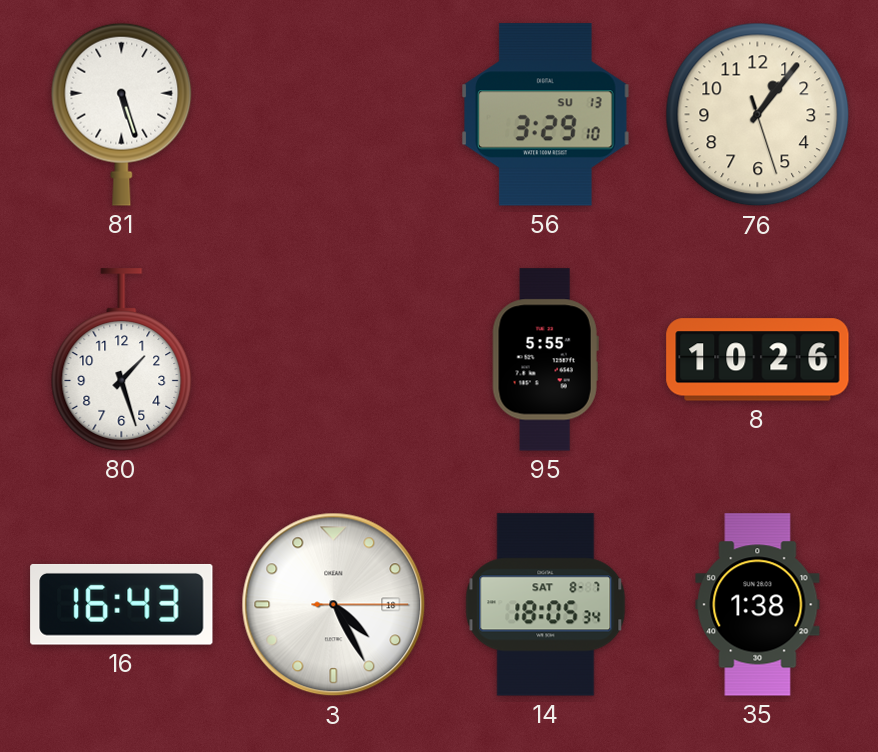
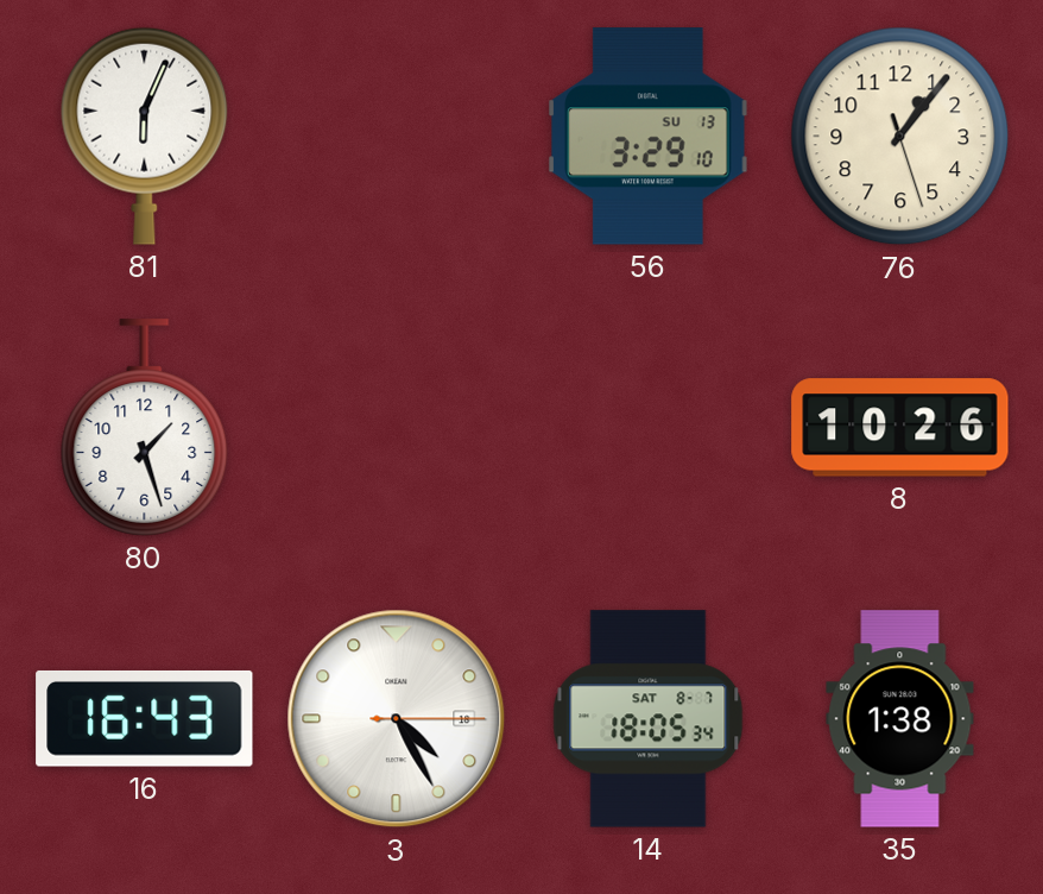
81: 5:27 -> 6:04
95: 5:55 -> none
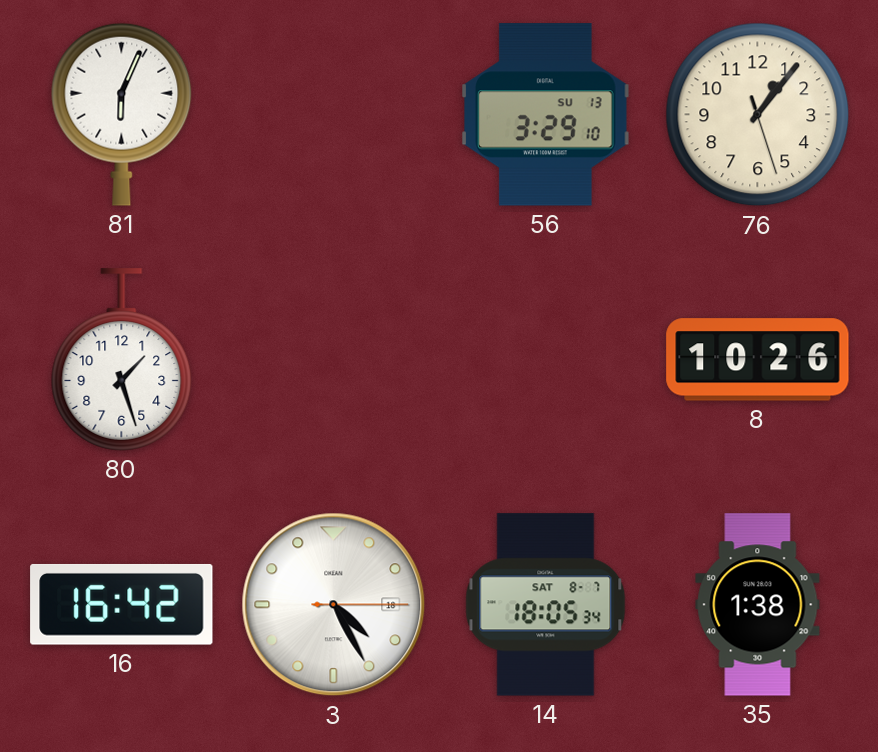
16: 16:43 -> 16:42
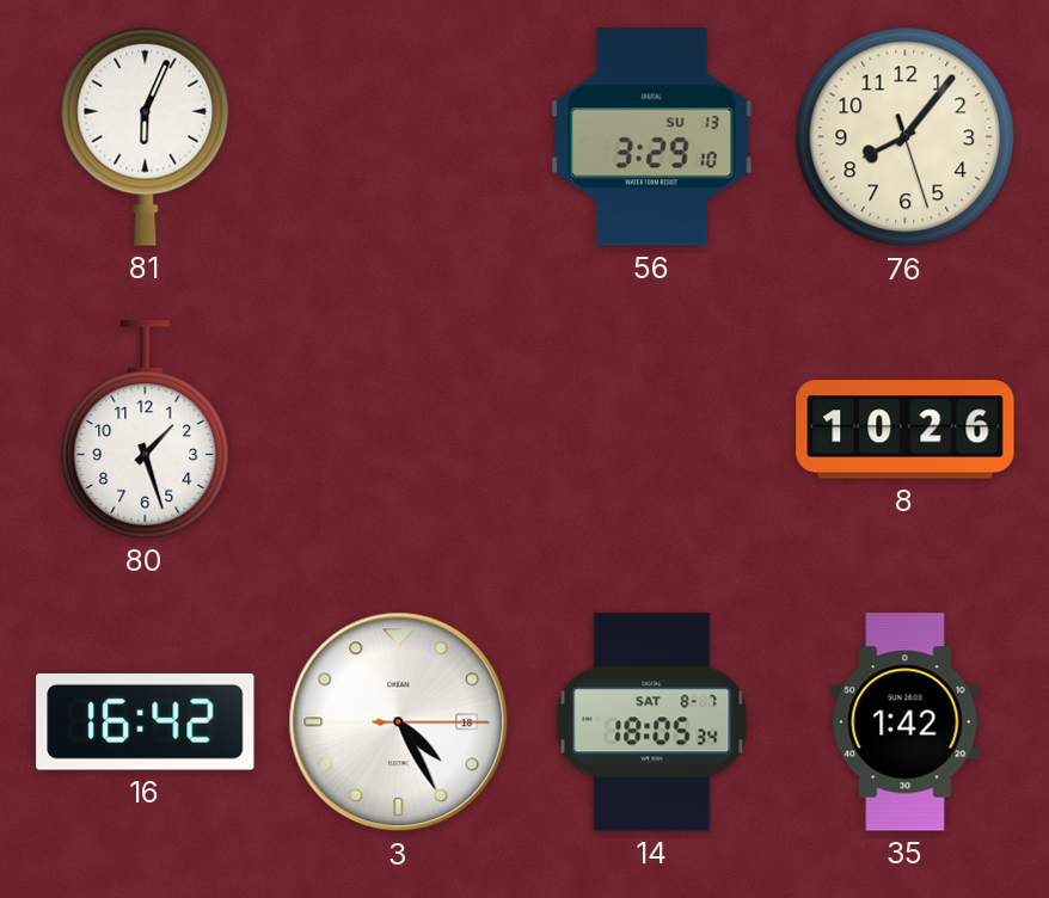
76: 1:06 -> 8:06
35: 1:38 -> 1:42
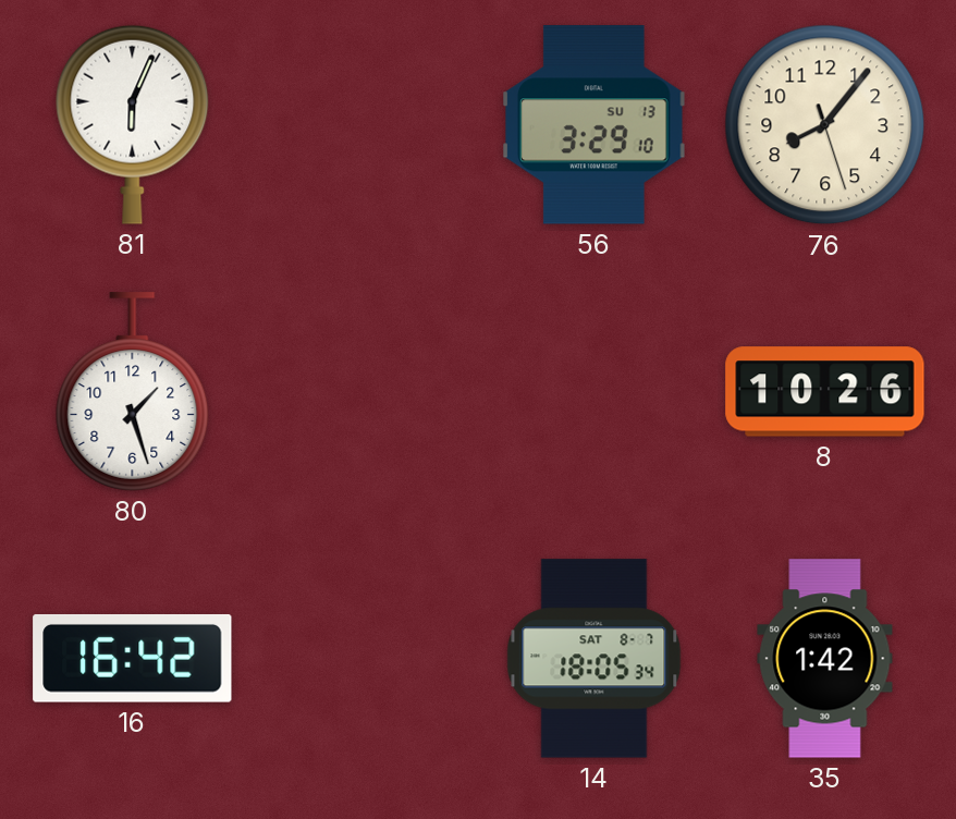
3: 4:25 -> none
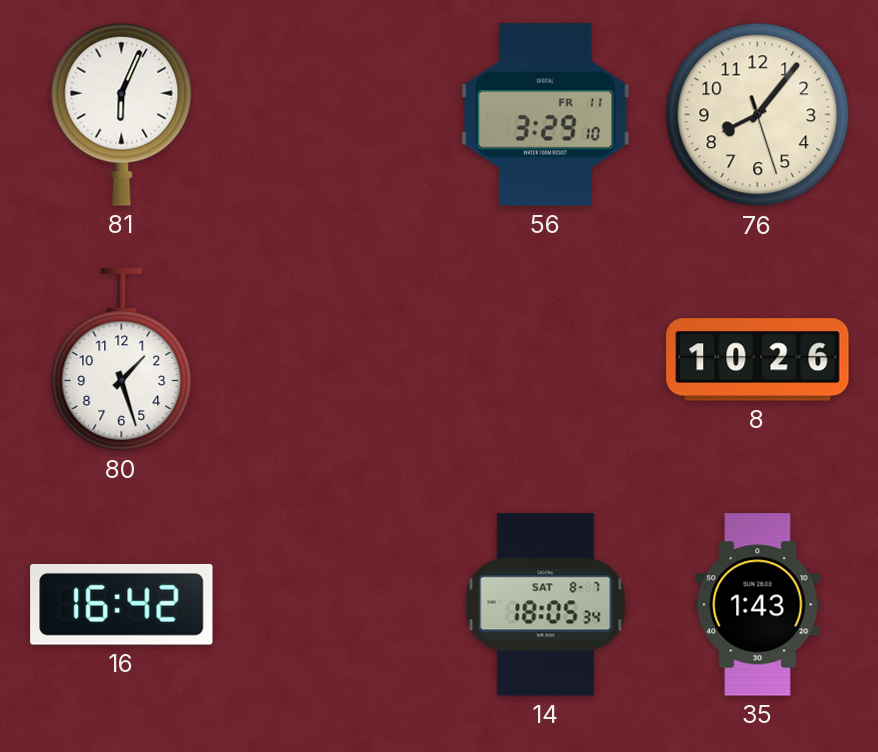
56 date: SU 13 -> FR 11
35: 1:42 -> 1:43
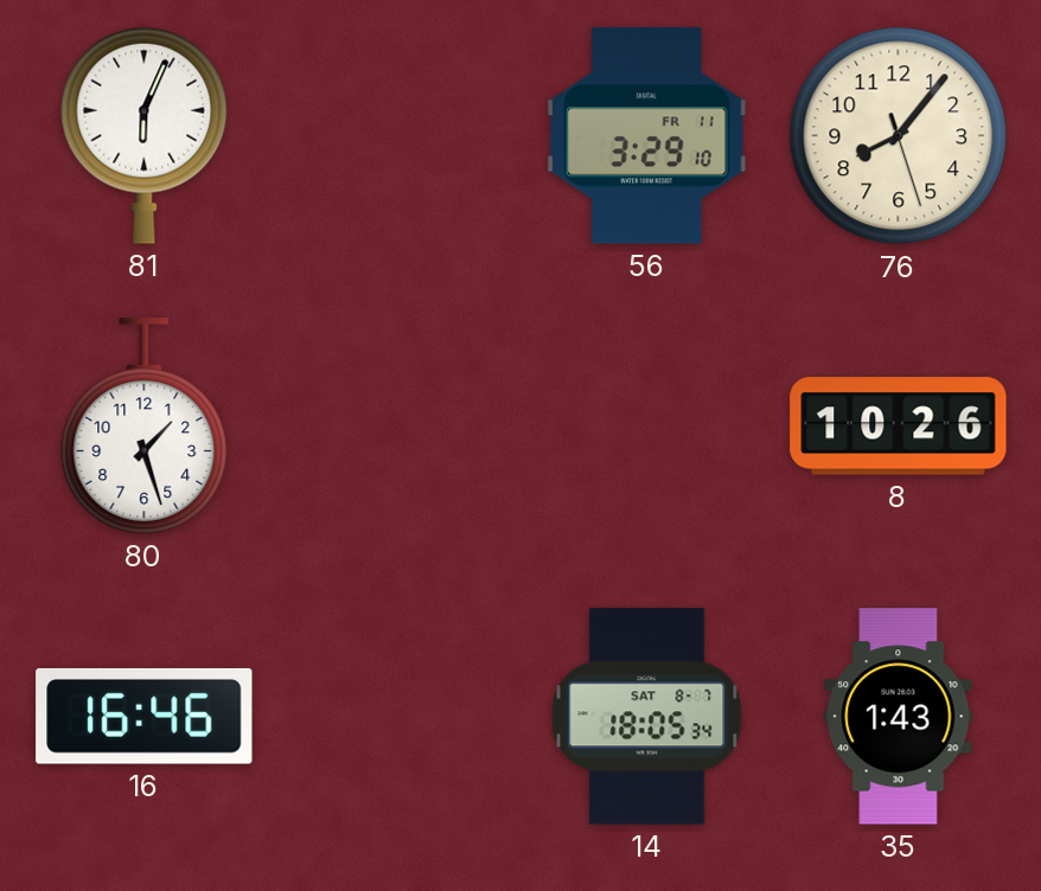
16: 16:42 -> 16:46
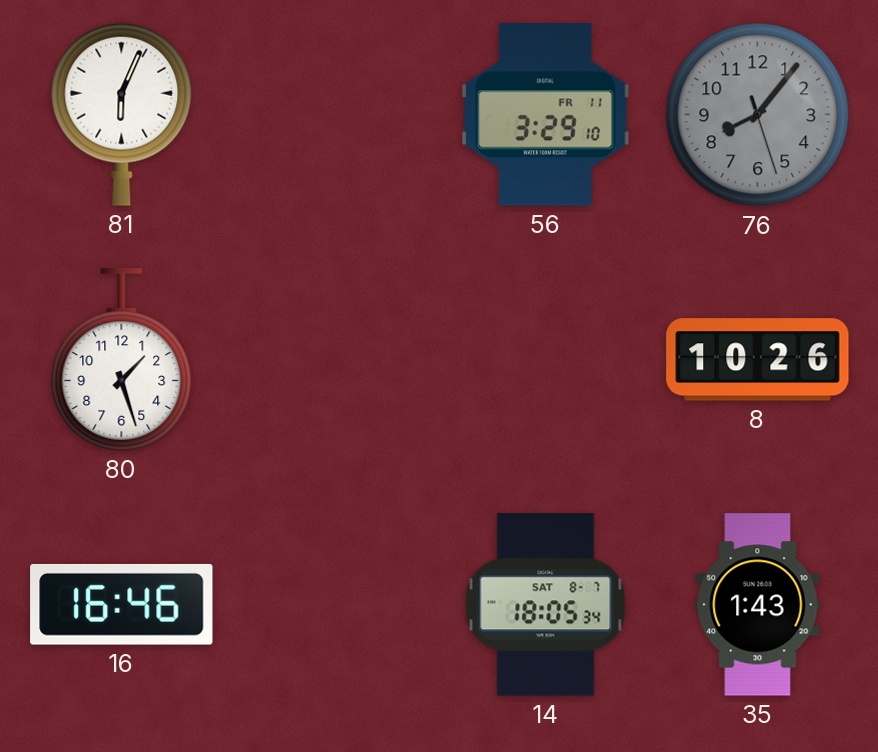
76 dial: cream -> grey
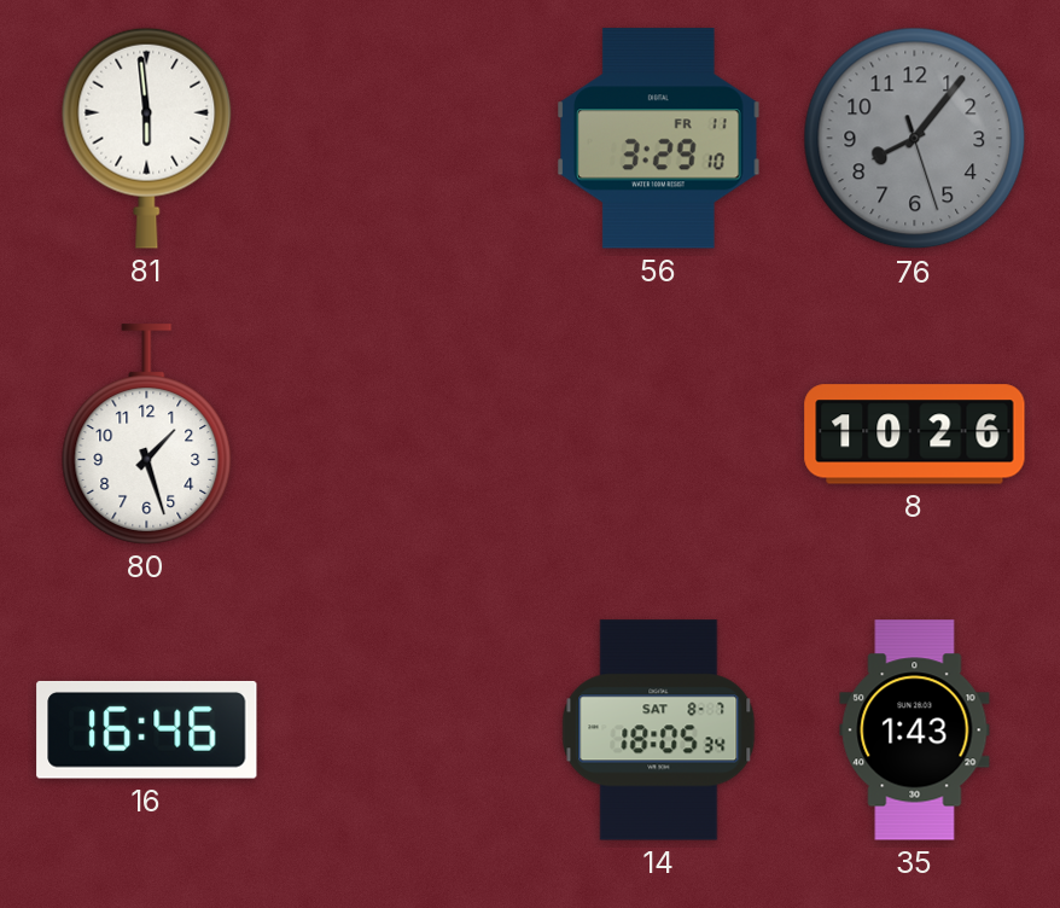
81: 6:04 -> 5:59
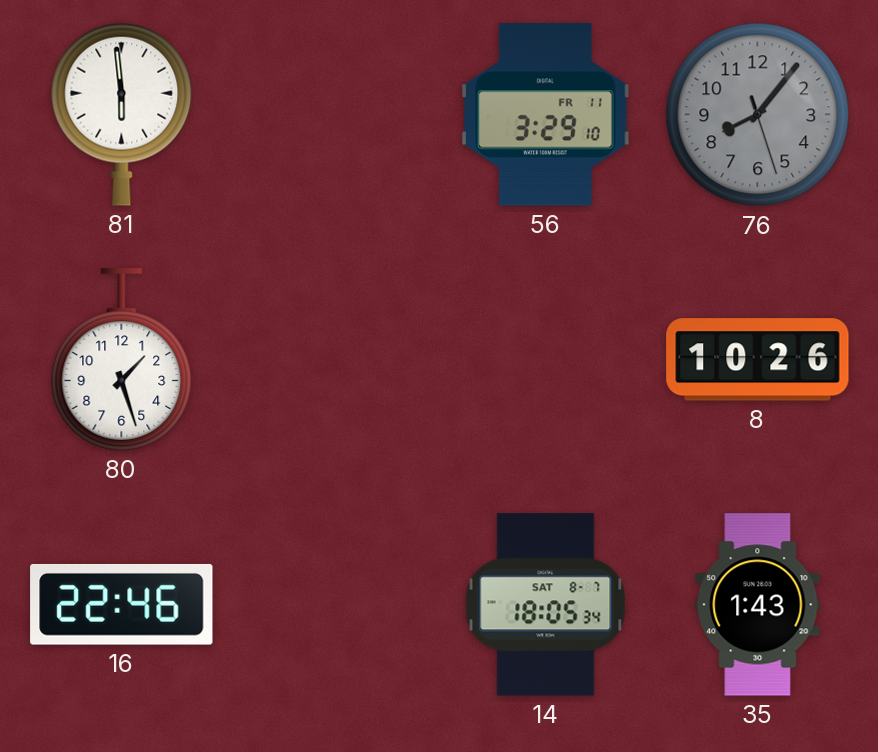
16: 16:46 -> 22:46
